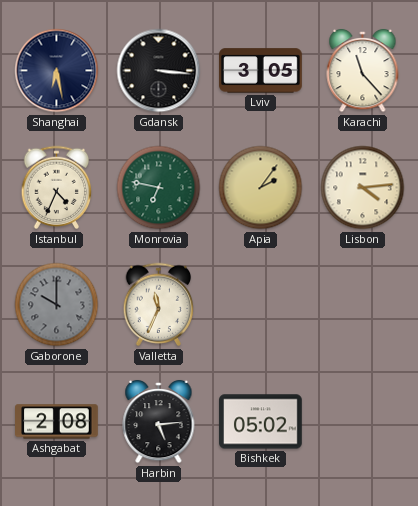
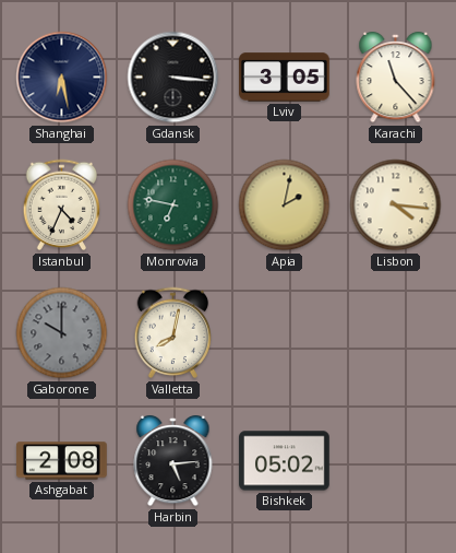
Apia: 2:06 -> 2:02
Lisbon: 4:14 -> 4:16
Valletta: 11:34 -> 8:02
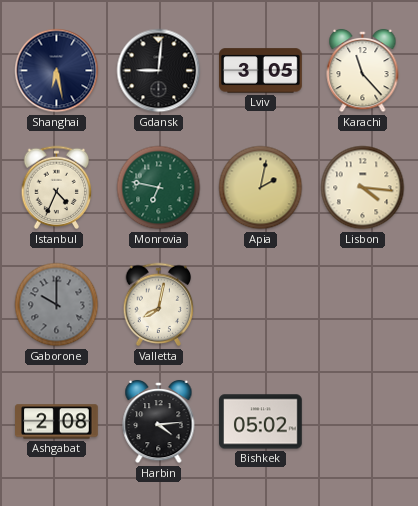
Gdansk: 3:16 -> 9:01
Harbin: 5:14 -> 4:14
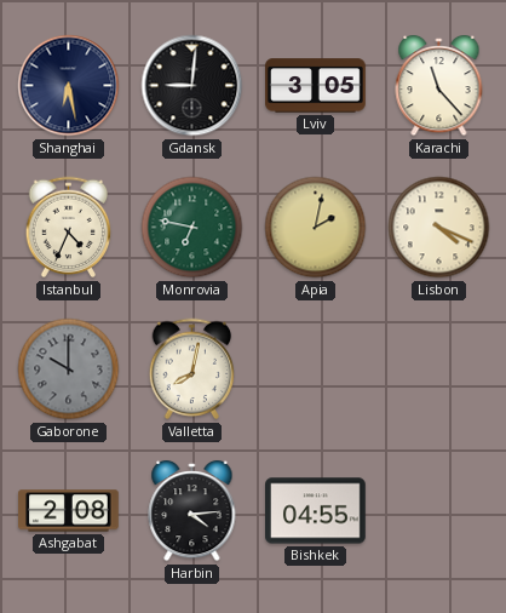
Lisbon: 4:16 -> 4:19
Bishkek: 05:02 -> 04:55
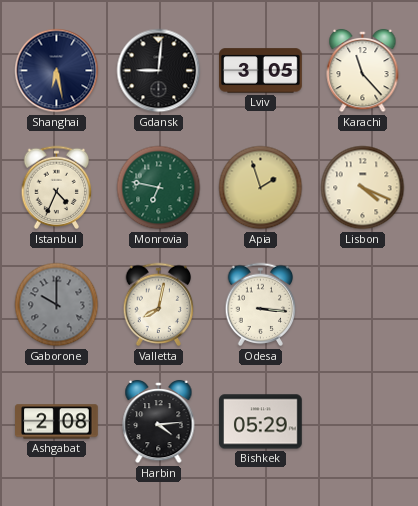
Apia: 2:02 -> 1:57
Odesa: none -> 3:16
Bishkek: 04:55 -> 05:29
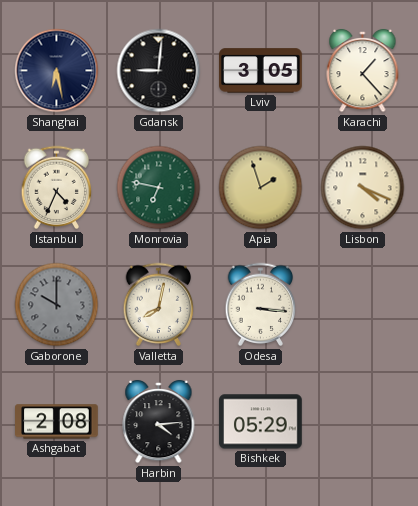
Karachi: 11:23 -> 1:23
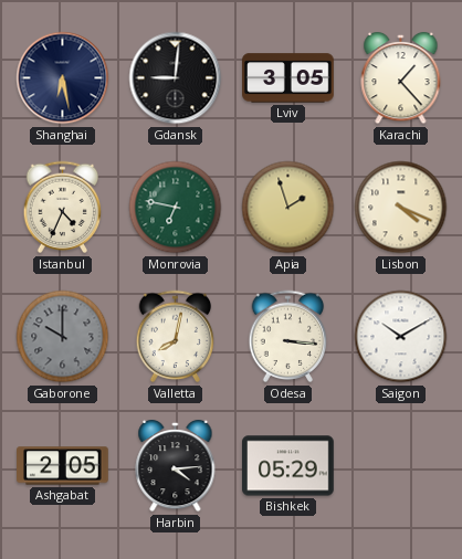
Saigon: none -> 10:10
Ashgabat: 2:08 -> 2:05
